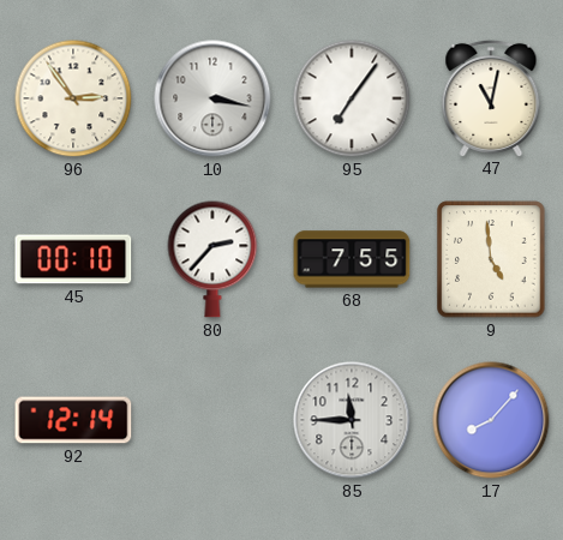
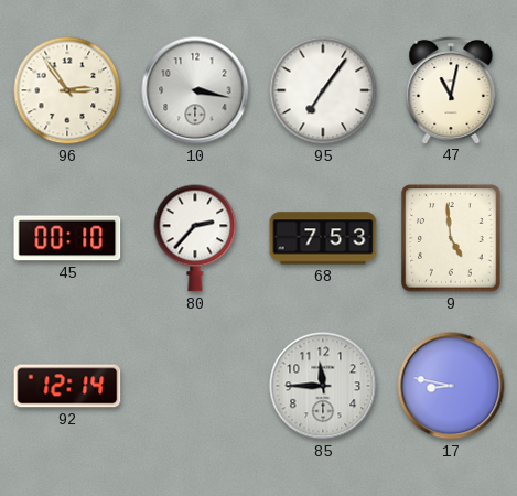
68: 7:55 -> 7:53
17: 8:07 -> 8:47
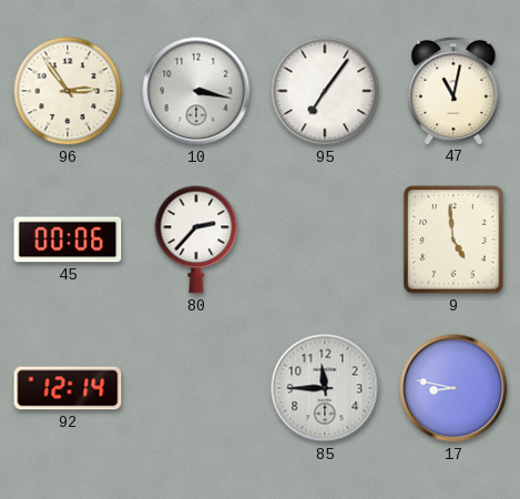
45: 00:10 -> 00:06
68: 7:53 -> none
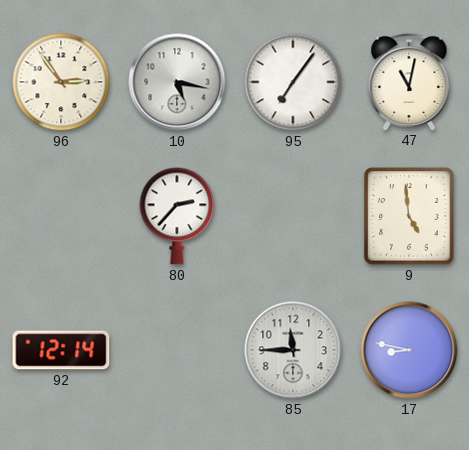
10: 3:17 -> 5:17
45: 00:06 -> none
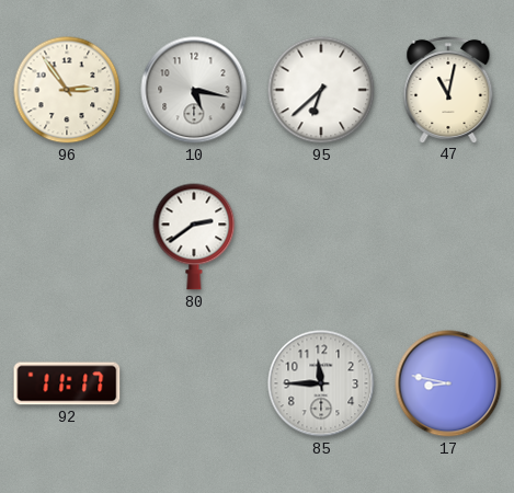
95: 7:06 -> 6:38
80: 2:37 -> 2:39
9: 4:59 -> none
92: 12:14 -> 11:17
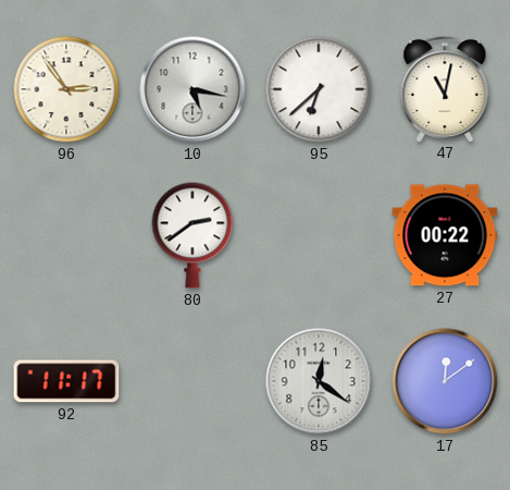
27: none -> 00:22
85: 11:45 -> 12:21
17: 8:47 -> 12:09
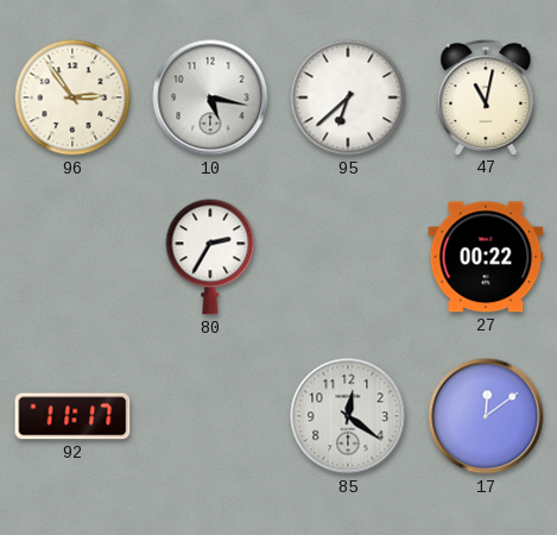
80: 2:39 -> 2:35
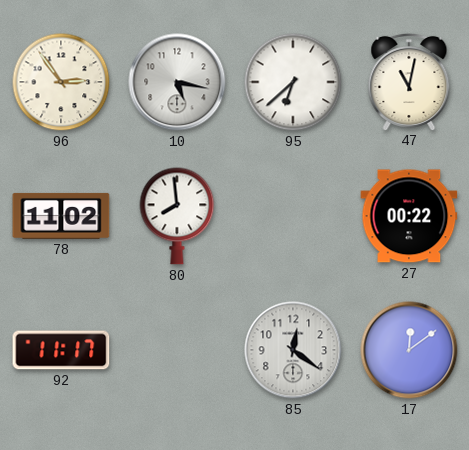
78: none -> 11:02
80: 2:35 -> 7:59
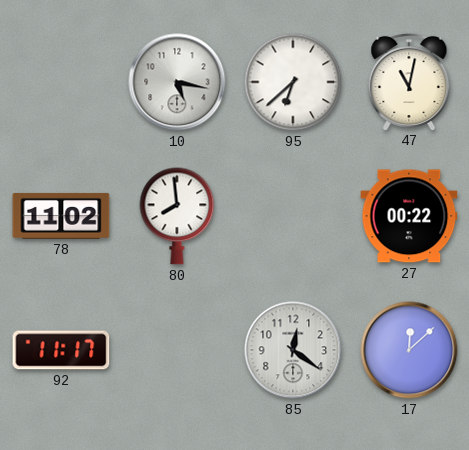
96: 2:54 -> none
17: 12:09 -> 12:08
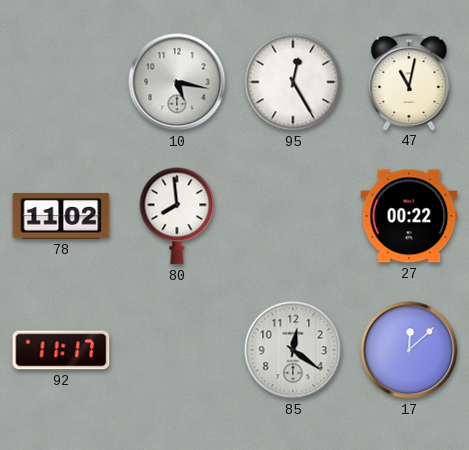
95: 6:38 -> 12:25
